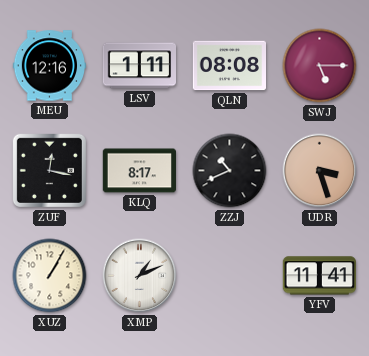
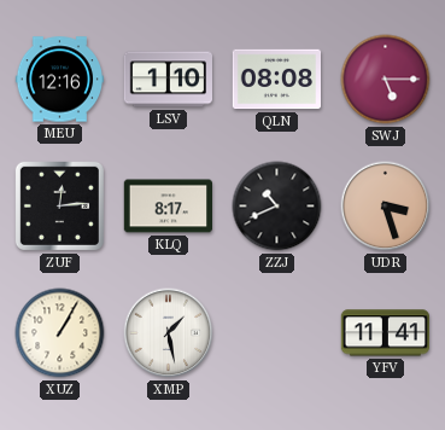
LSV: 1:11 -> 1:10
ZUF: 12:17 -> 12:14
XMP: 1:11 -> 1:28
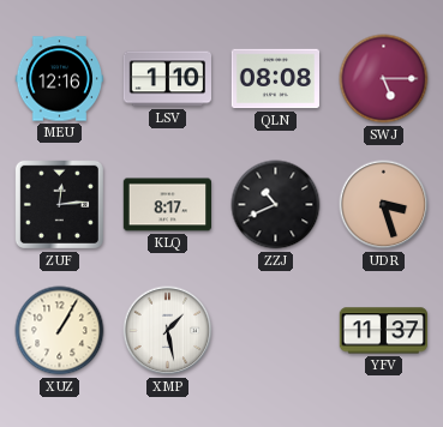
YFV: 11:41 -> 11:37
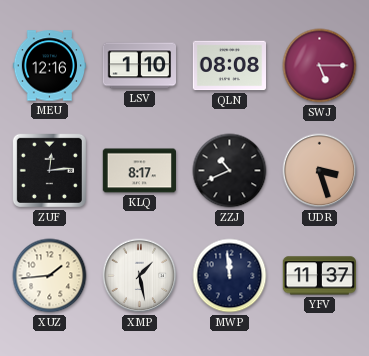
XUZ: 1:05 -> 1:44
MWP: none -> 11:59
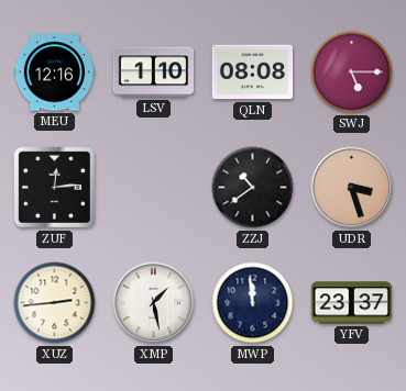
KLQ: 8:17 -> none
ZZJ: 10:41 -> 10:39
XUZ: 1:44 -> 2:44
YFV: 11:37 -> 23:37
